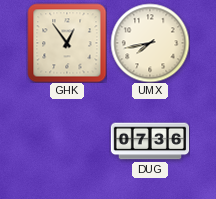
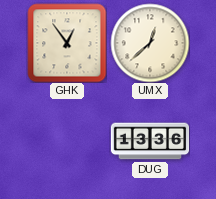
UMX: 7:43 -> 12:38
DUG: 07:36 -> 13:36
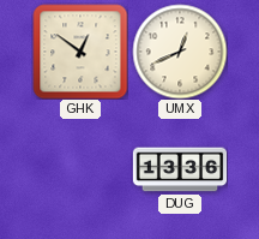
GHK: 12:54 -> 12:51
UMX: 12:38 -> 12:41
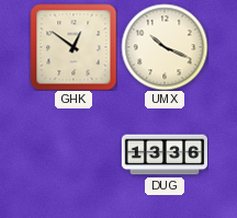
UMX: 12:41 -> 10:19
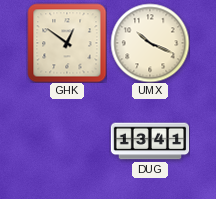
DUG: 13:36 -> 13:41
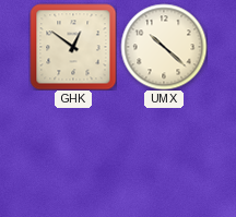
UMX: 10:19 -> 10:22
DUG: 13:41 -> none
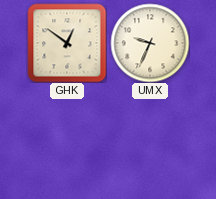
UMX: 10:22 -> 9:34
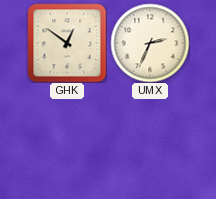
UMX: 9:34 -> 2:34
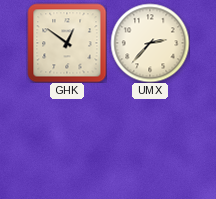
UMX: 2:34 -> 2:37
